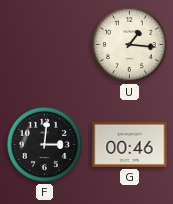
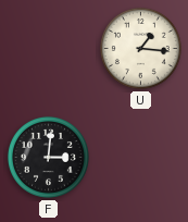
G: 00:46 -> none
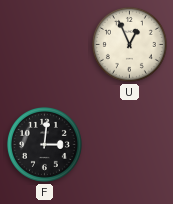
U: 1:16 -> 12:56
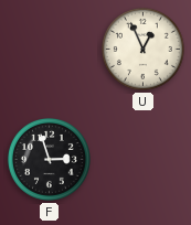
F: 3:01 -> 2:57
